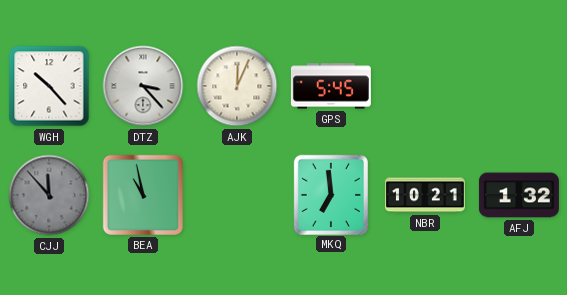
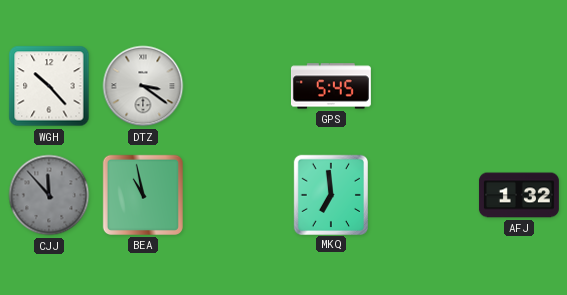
DTZ: 3:23 -> 3:21
AJK: 12:04 -> none
NBR: 10:21 -> none
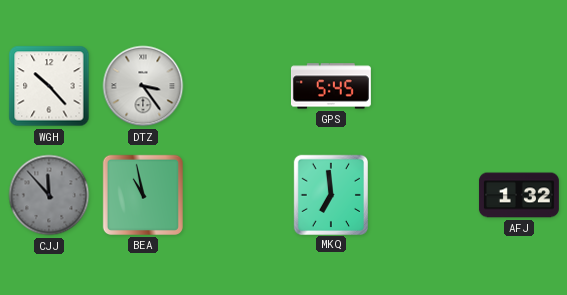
DTZ: 3:21 -> 3:24
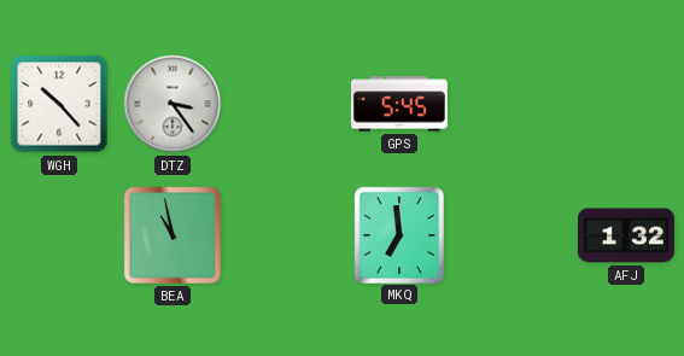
CJJ: 11:53 -> none
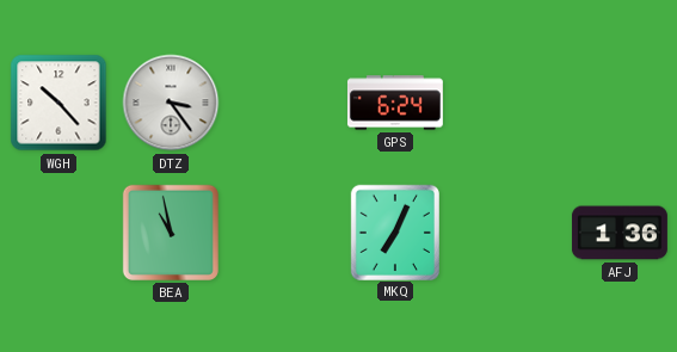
GPS: 5:45 -> 6:24
MKQ: 6:59 -> 7:04
AFJ: 1:32 -> 1:36
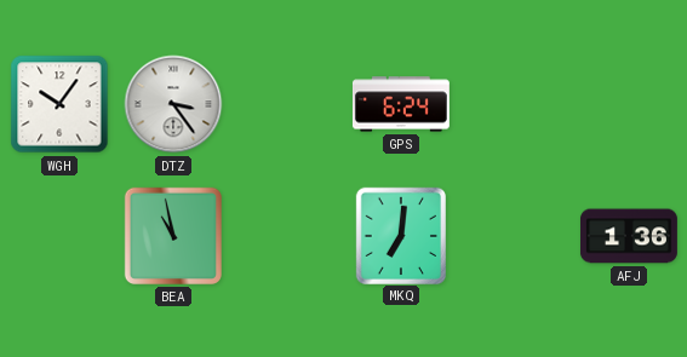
WGH: 10:23 -> 10:06
MKQ: 7:04 -> 7:01
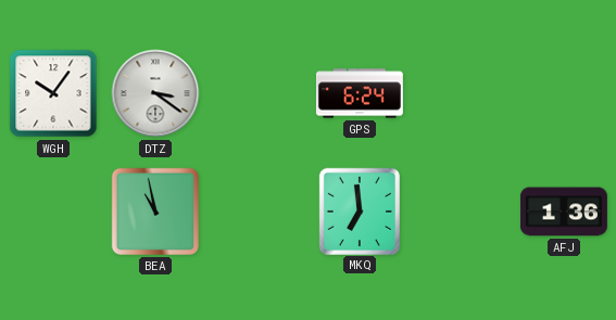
DTZ: 3:24 -> 3:21
MKQ: 7:01 -> 6:59
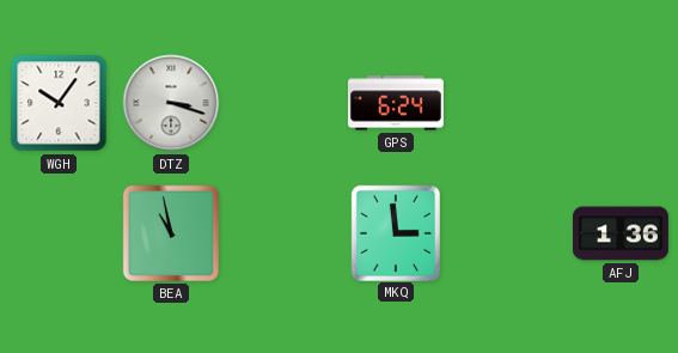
DTZ: 3:21 -> 3:18
MKQ: 6:59 -> 2:59
